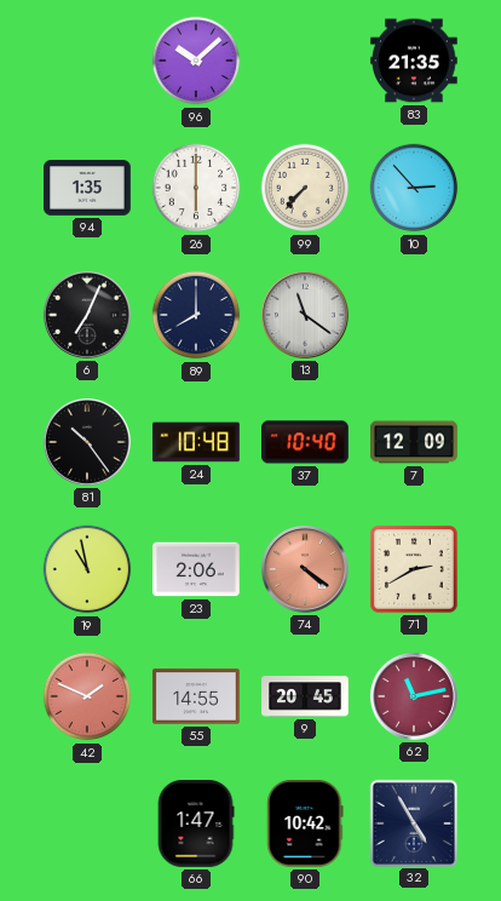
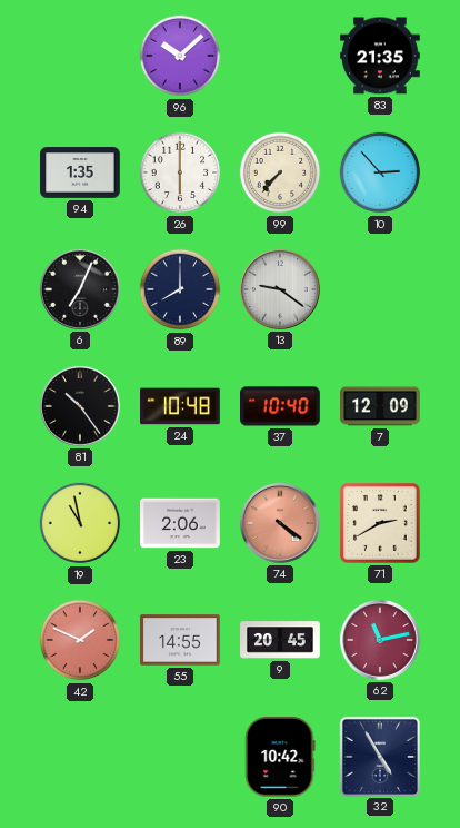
13: 11:21 -> 9:21
66: 1:47 -> none
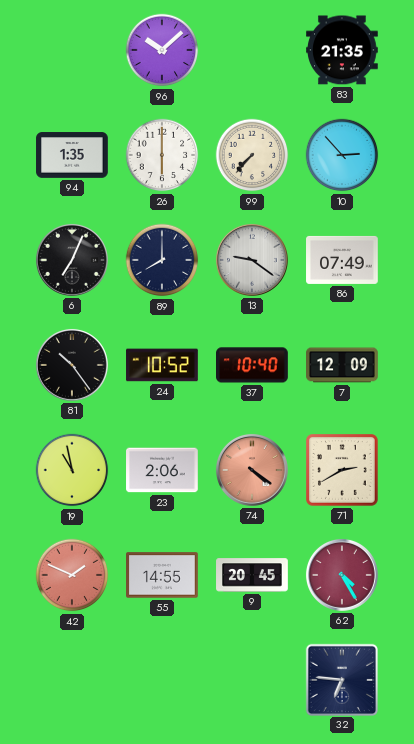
86: none -> 07:49
24: 10:48 -> 10:52
62: 11:13 -> 4:25
90: 10:42 -> none
32: 4:55 -> 6:46
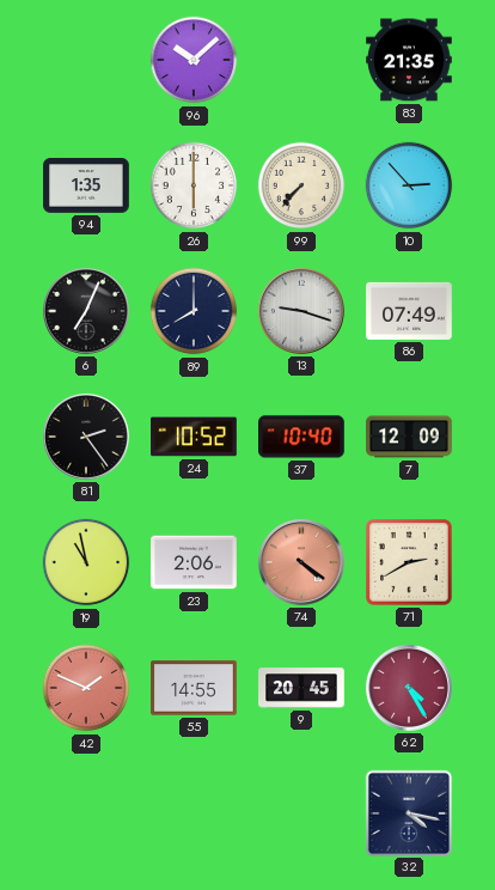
13: 9:21 -> 9:18
81: 10:24 -> 2:24
32: 6:46 -> 4:17
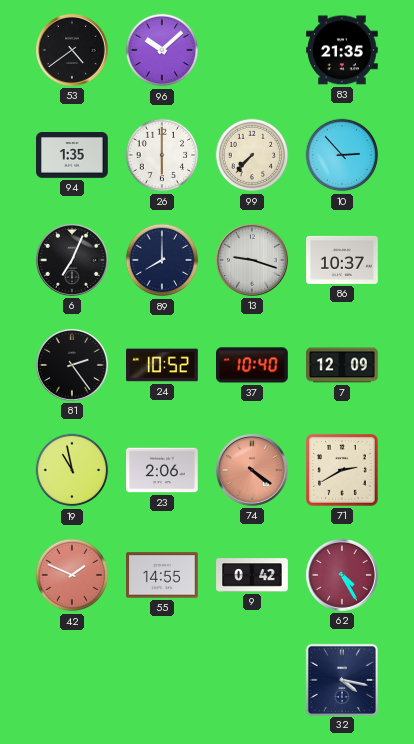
53: none -> 4:39
86: 07:49 -> 10:37
9: 20:45 -> 0:42
